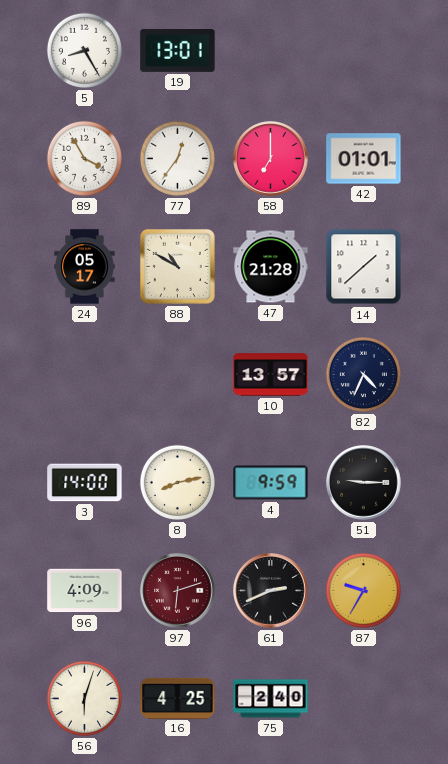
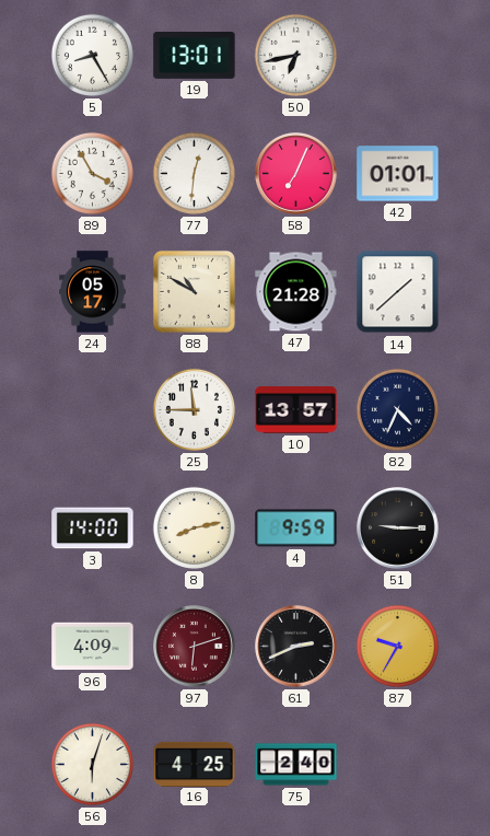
50: none -> 6:43
77: 12:36 -> 12:31
58: 7:00 -> 7:04
25: none -> 11:45
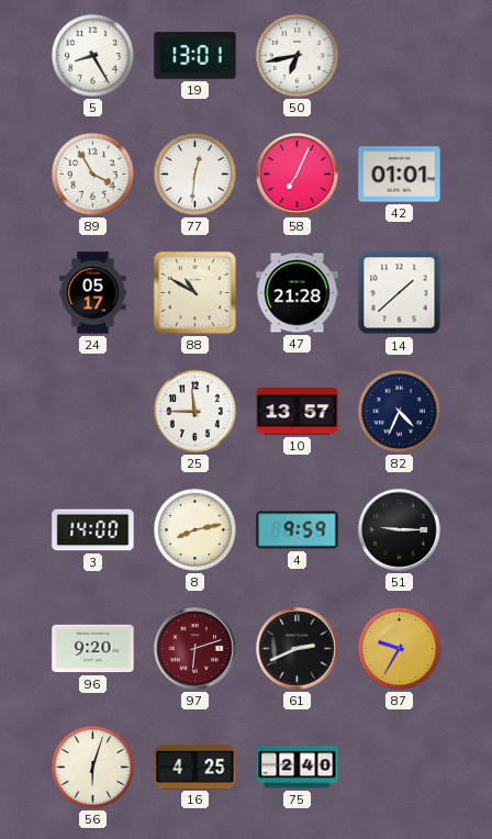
96: 4:09 -> 9:20
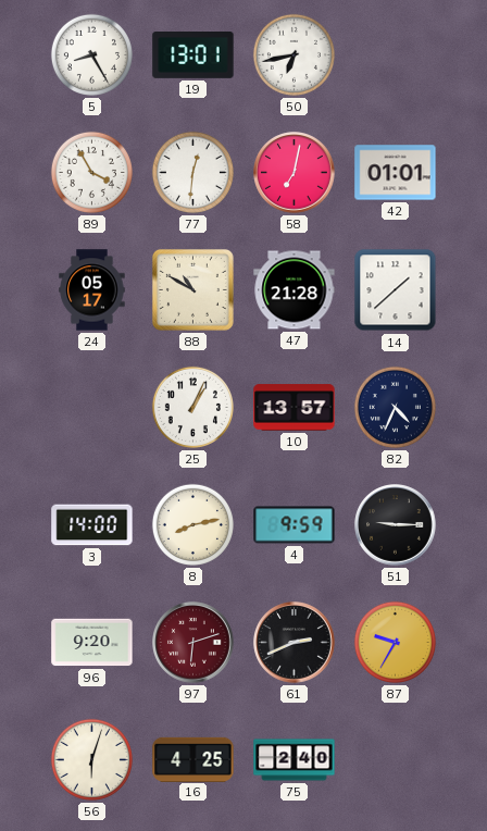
58: 7:04 -> 7:02
25: 11:45 -> 1:04
